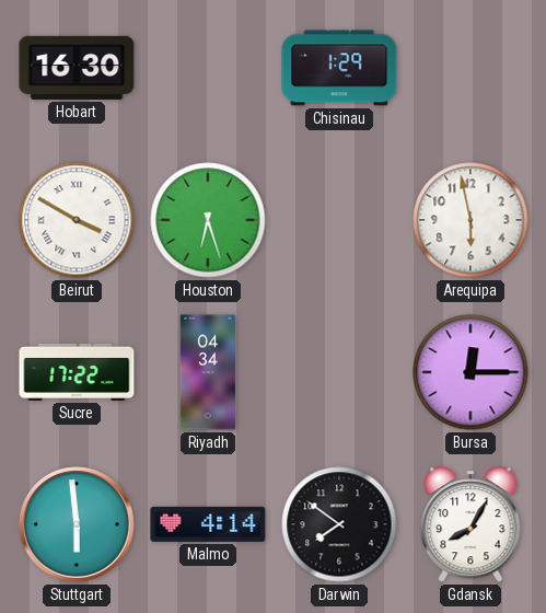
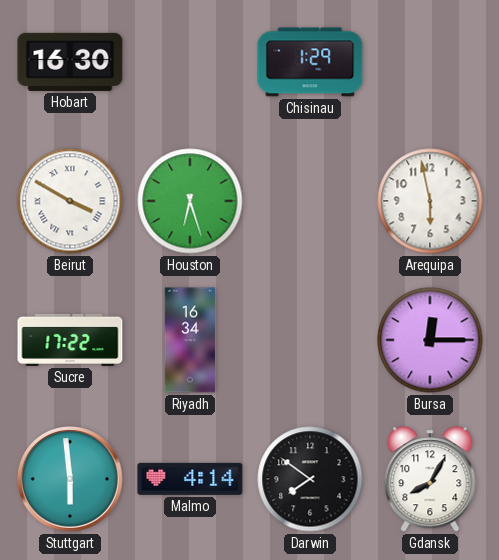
Riyadh: 04:34 -> 16:34
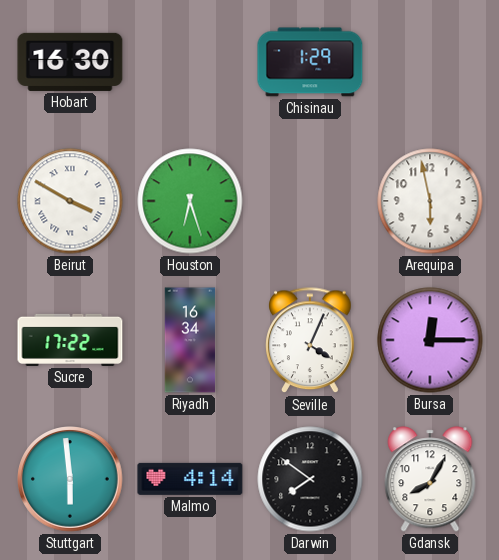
Seville: none -> 4:04
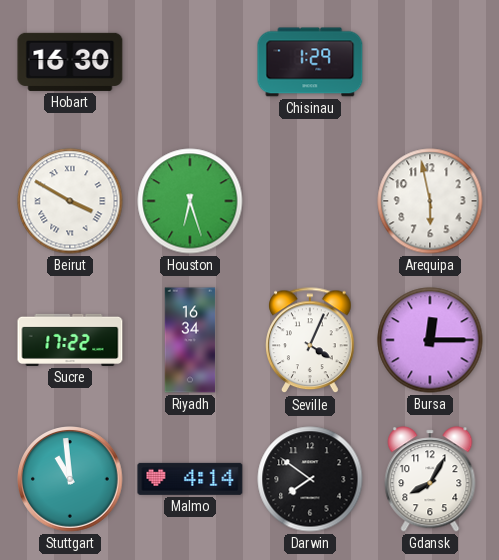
Stuttgart: 5:59 -> 10:59
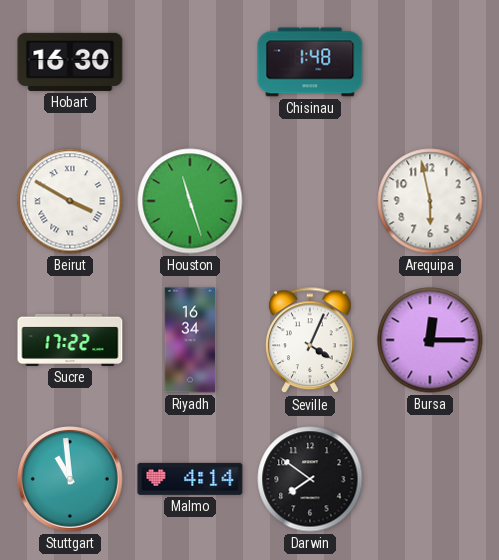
Chisinau: 1:29 -> 1:48
Houston: 6:27 -> 11:27
Gdansk: 8:05 -> none
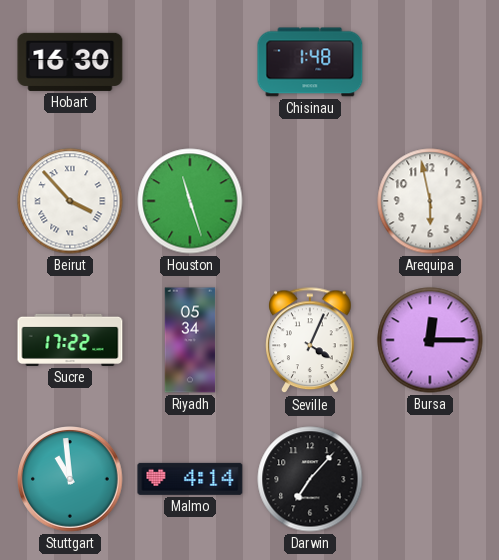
Beirut: 3:50 -> 3:53
Riyadh: 16:34 -> 05:34
Darwin: 7:51 -> 7:07
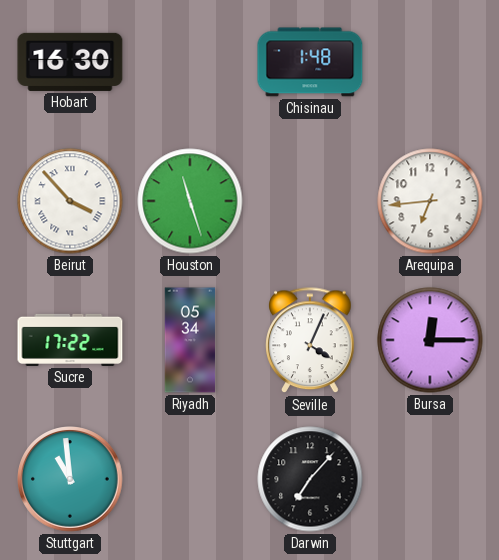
Arequipa: 5:58 -> 6:44
Malmo: 4:14 -> none
